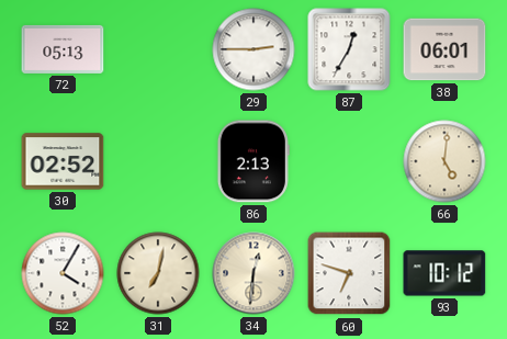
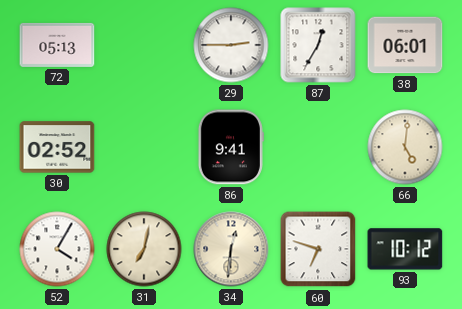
86: 2:13 -> 9:41
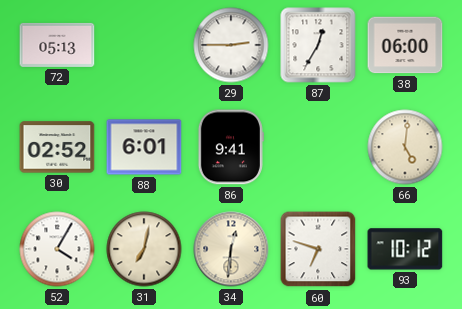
38: 06:01 -> 06:00
88: none -> 6:01
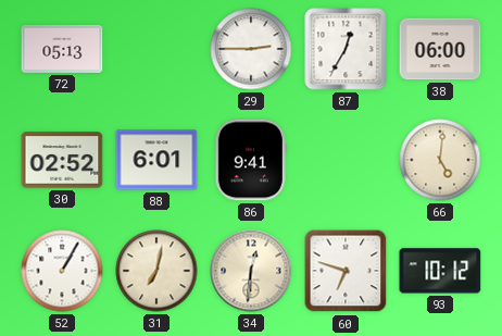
52: 4:05 -> 1:05
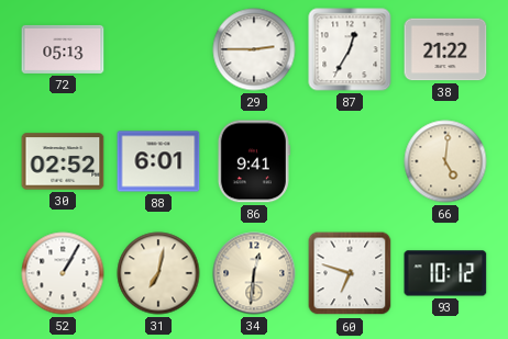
38: 06:00 -> 21:22
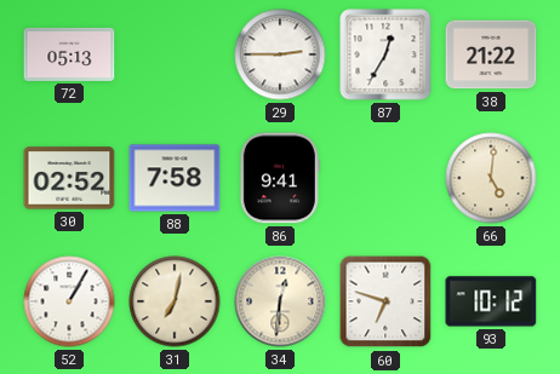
88: 6:01 -> 7:58
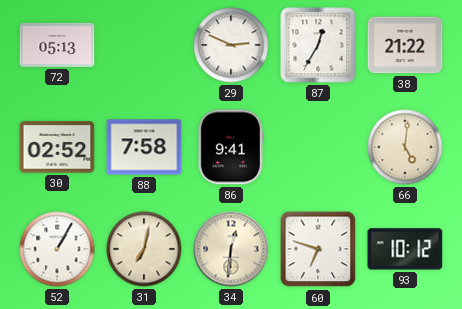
29: 2:45 -> 2:49
